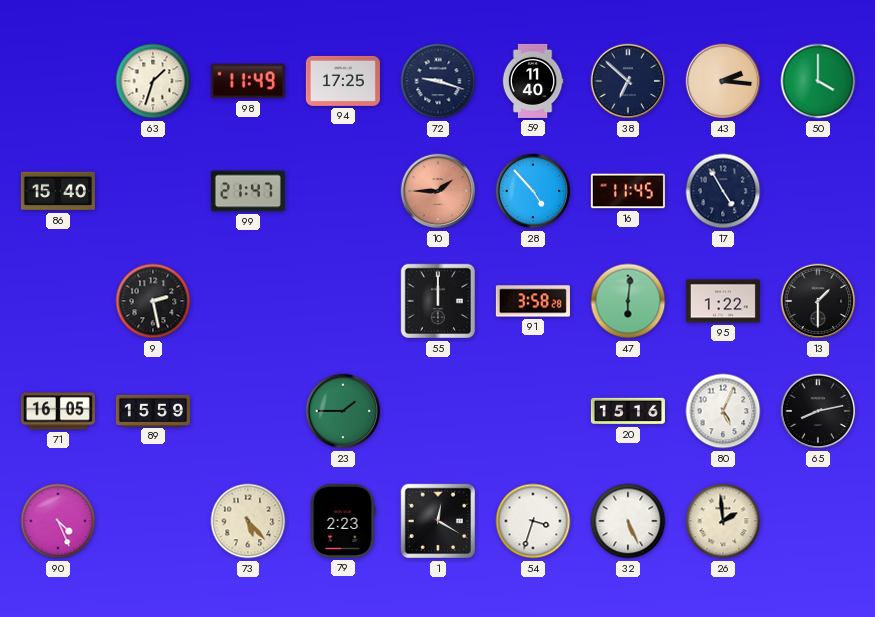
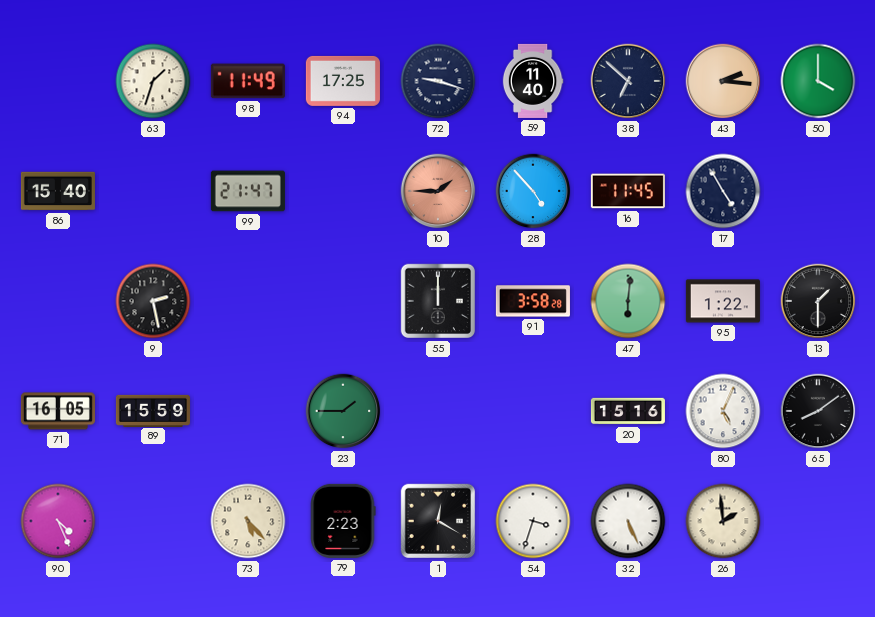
65: 8:13 -> 8:09
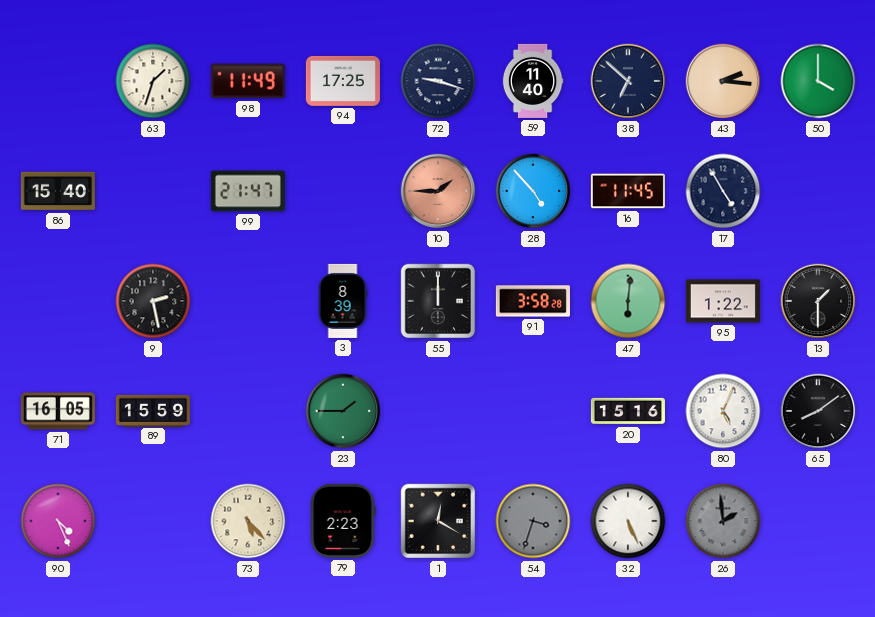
3: none -> 8:39
54 dial: white -> grey
26 dial: cream -> grey
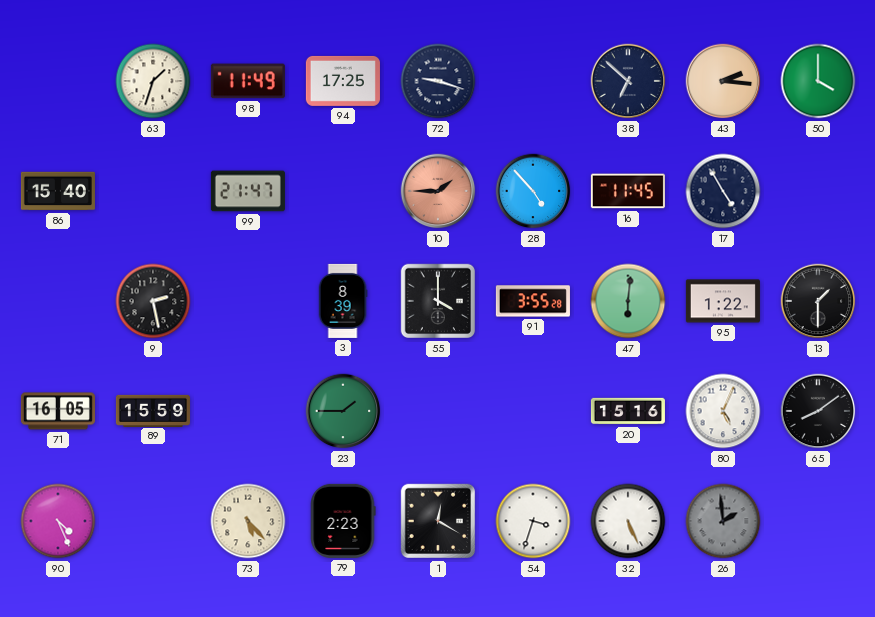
59: 11:40 -> none
55: 12:00 -> 4:00
91: 3:58 -> 3:55
54 dial: grey -> white
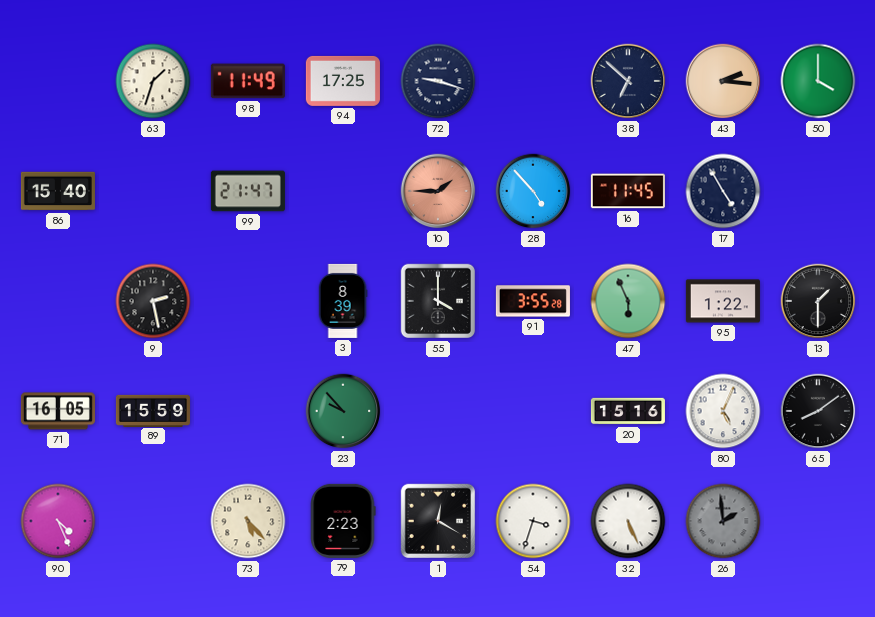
47: 6:01 -> 5:56
23: 1:45 -> 9:53
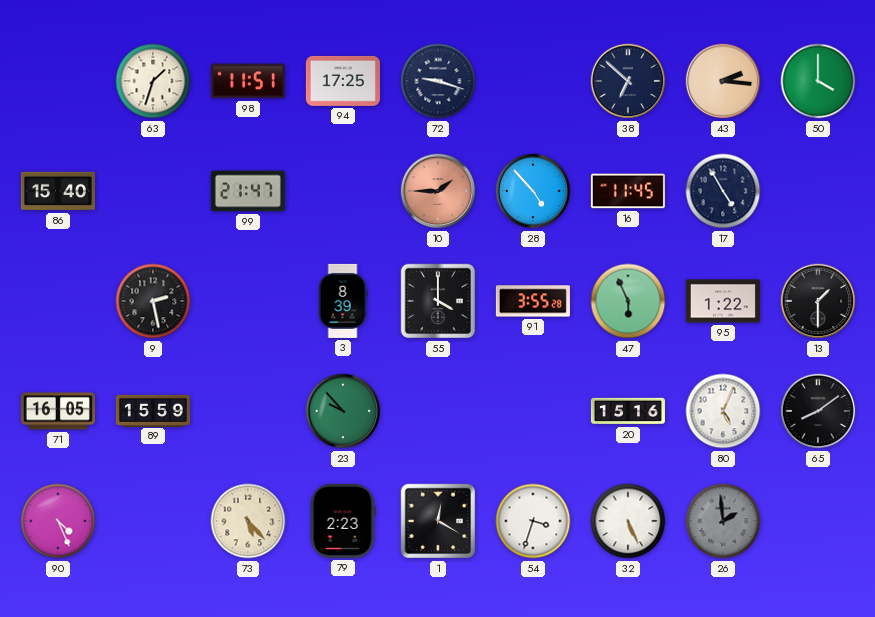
98: 11:49 -> 11:51
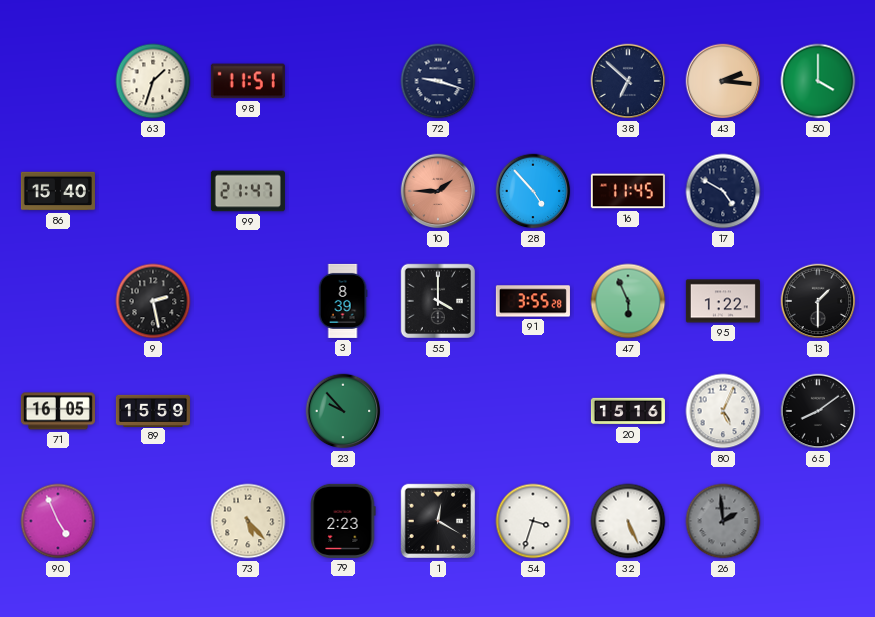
94: 17:25 -> none
17: 4:55 -> 4:50
90: 4:26 -> 4:56
